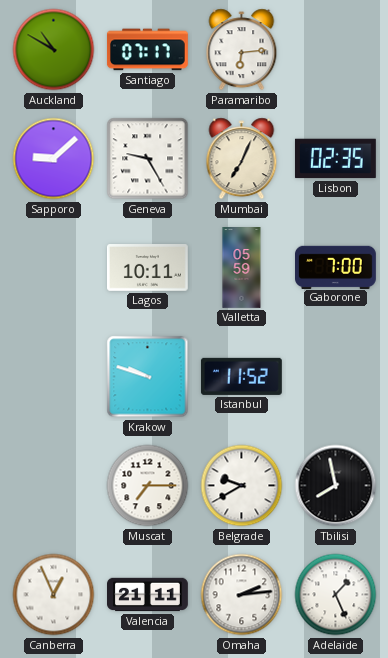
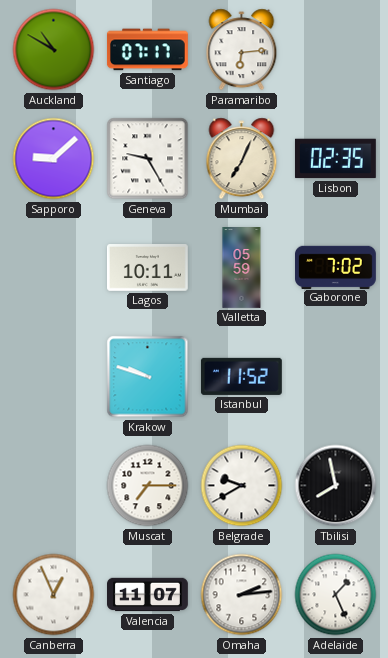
Gaborone: 7:00 -> 7:02
Valencia: 21:11 -> 11:07
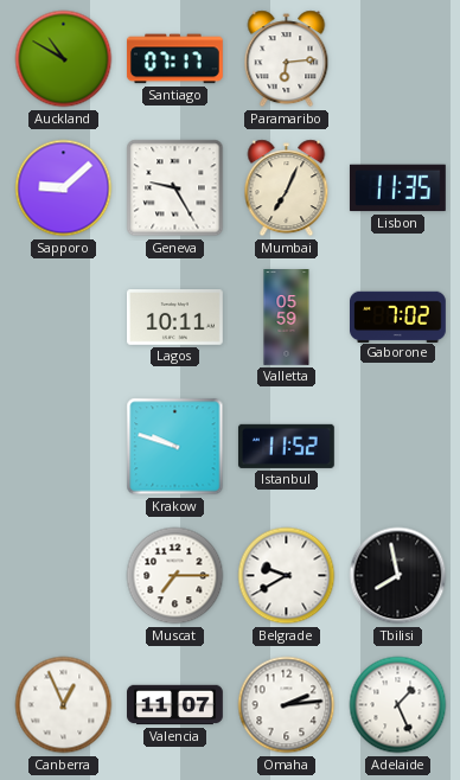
Lisbon: 02:35 -> 11:35
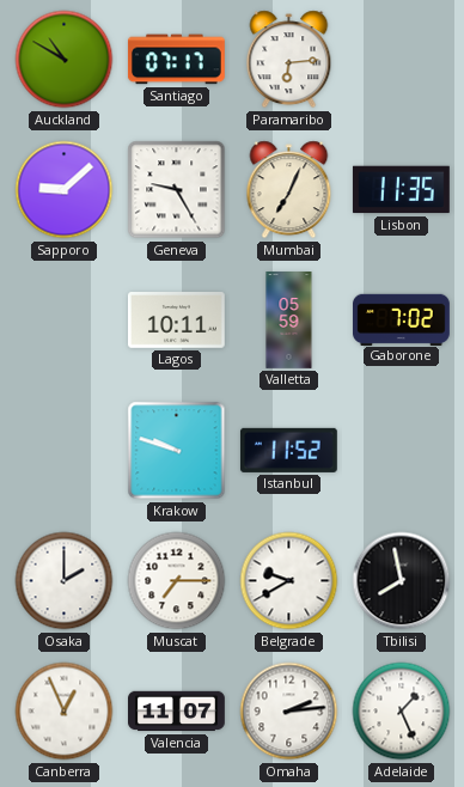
Osaka: none -> 2:00
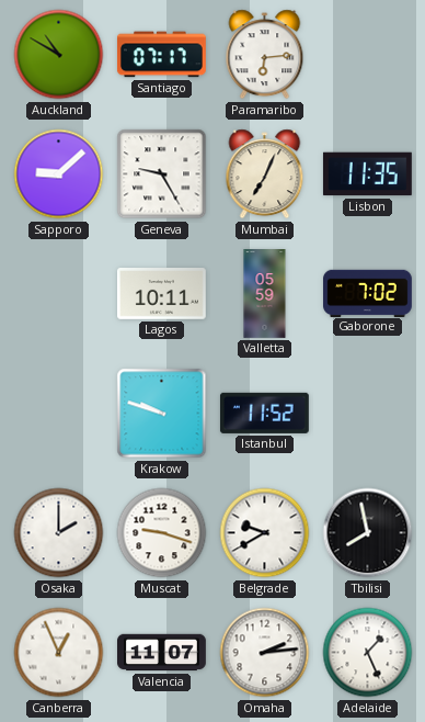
Muscat: 7:15 -> 9:18
